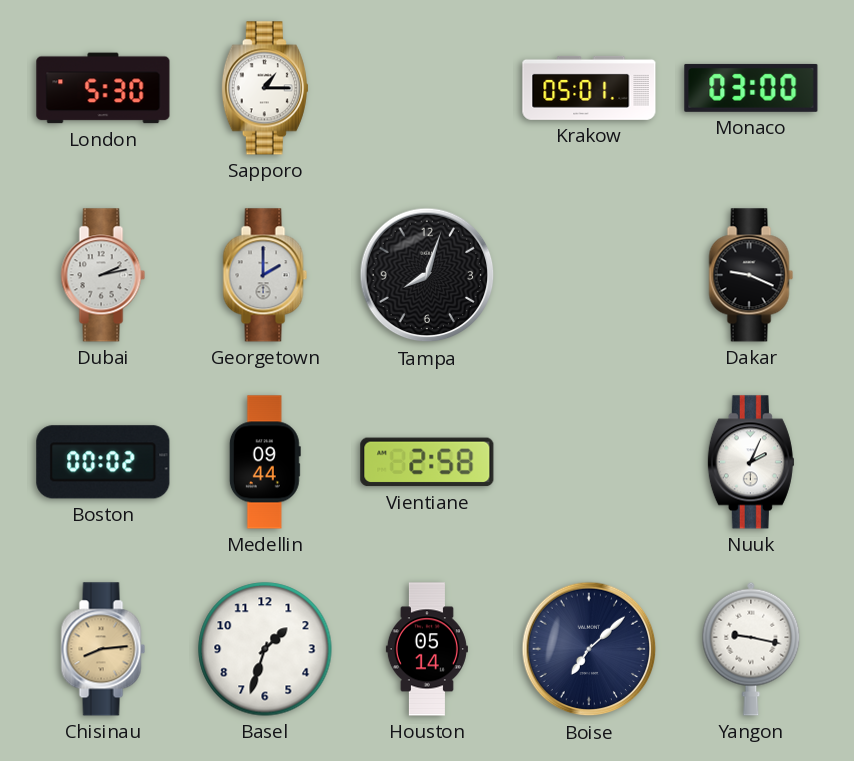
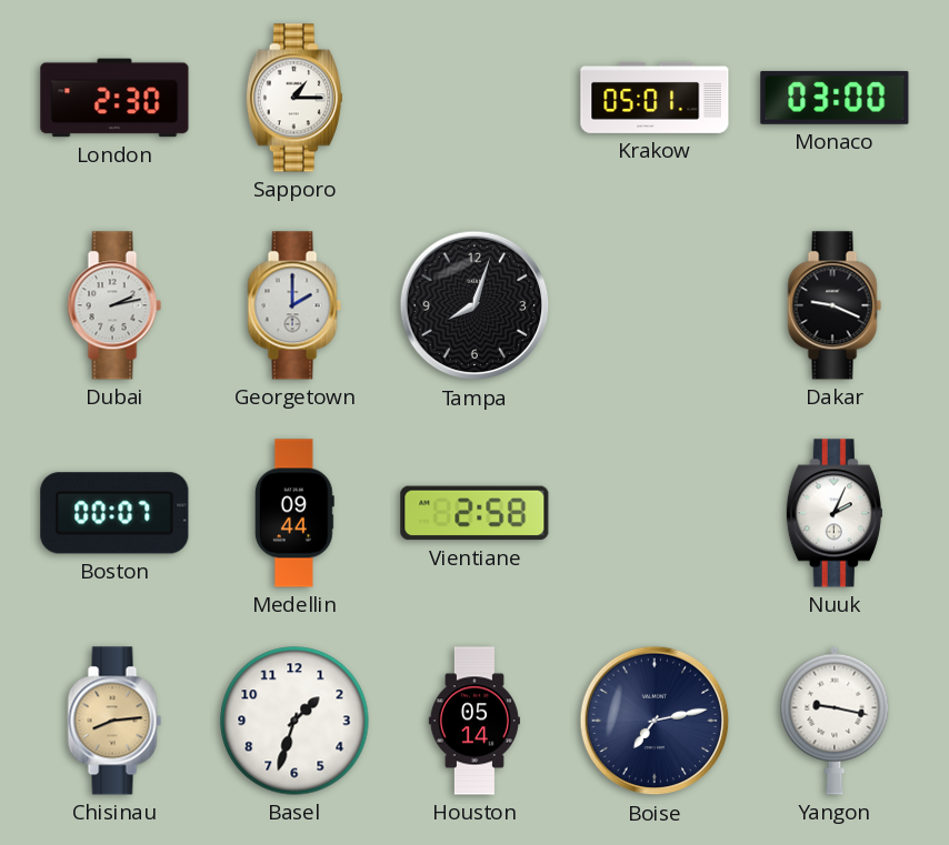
London: 5:30 -> 2:30
Boston: 00:02 -> 00:07
Boise: 7:08 -> 7:13
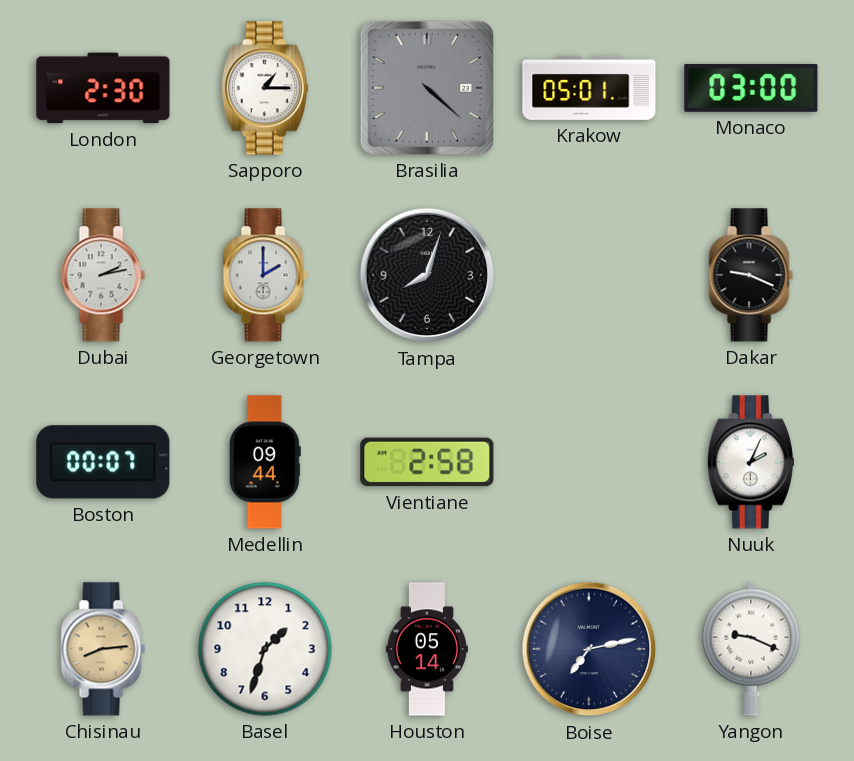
Brasilia: none -> 4:22
Yangon: 9:17 -> 9:19
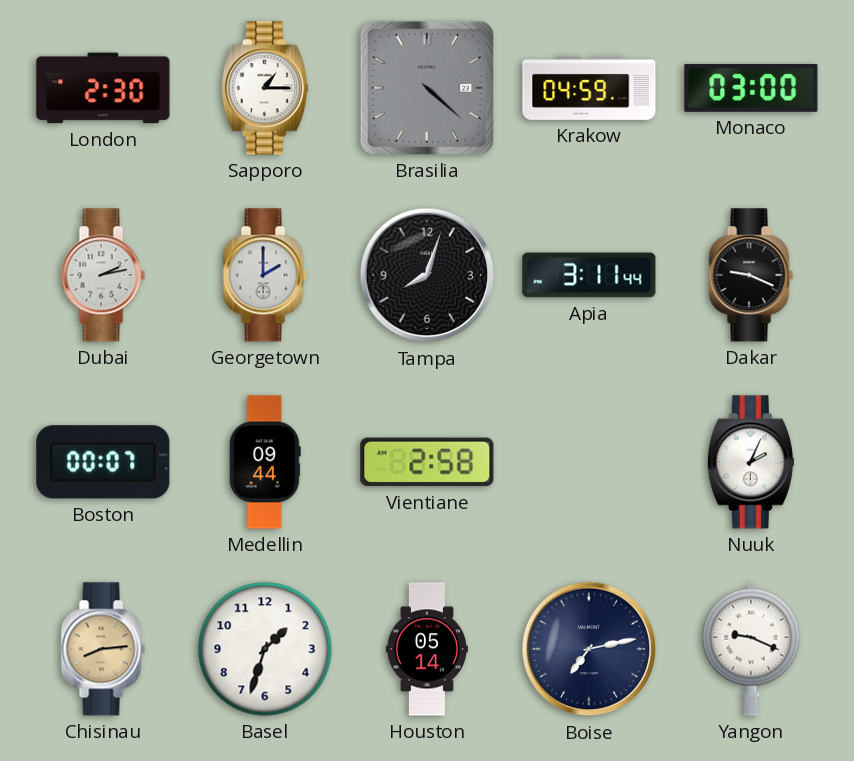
Krakow: 05:01 -> 04:59
Apia: none -> 3:11
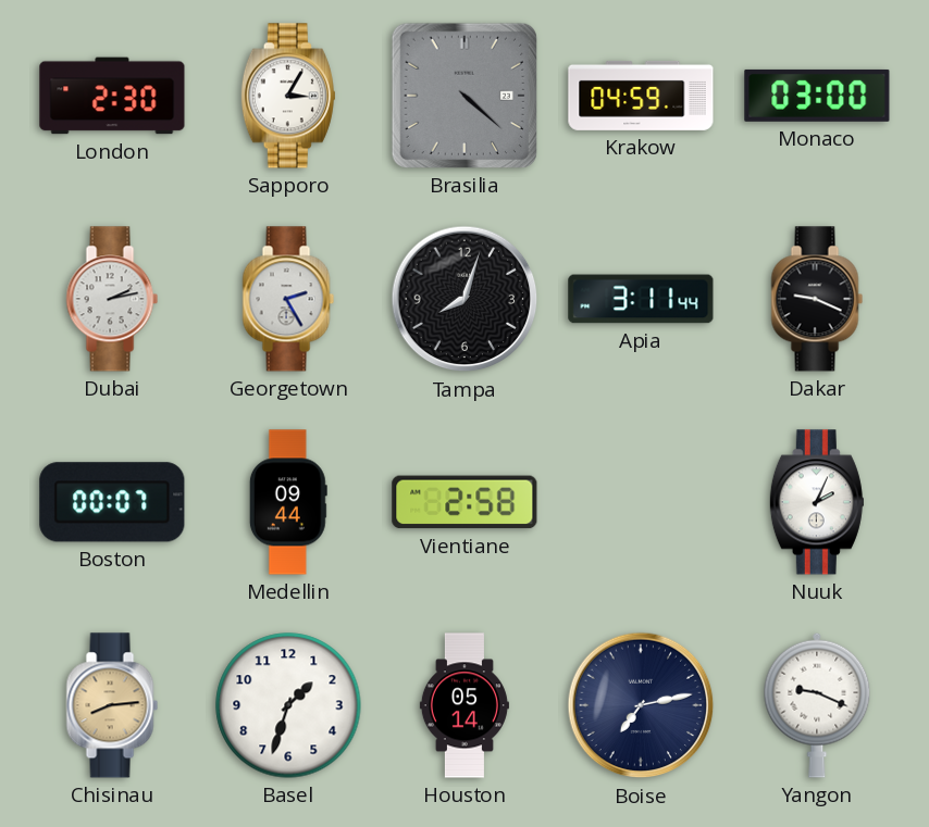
Sapporo: 1:15 -> 3:05
Georgetown: 2:00 -> 2:25
